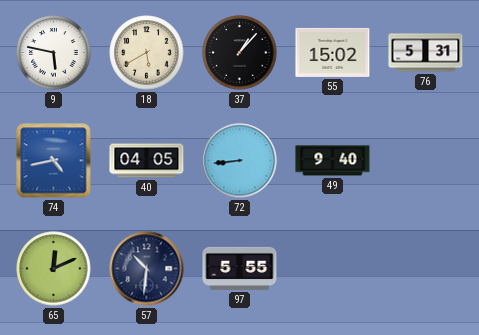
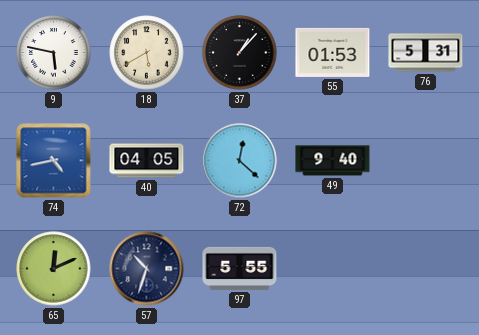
55: 15:02 -> 01:53
72: 8:44 -> 12:22
57: 10:31 -> 10:33
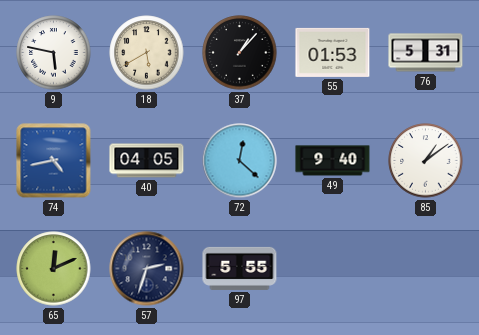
85: none -> 1:09
57: 10:33 -> 2:33
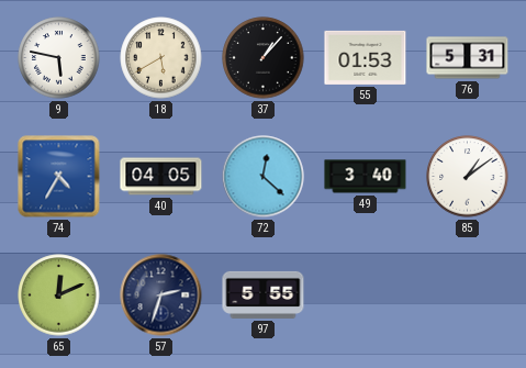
74: 4:43 -> 4:35
49: 9:40 -> 3:40
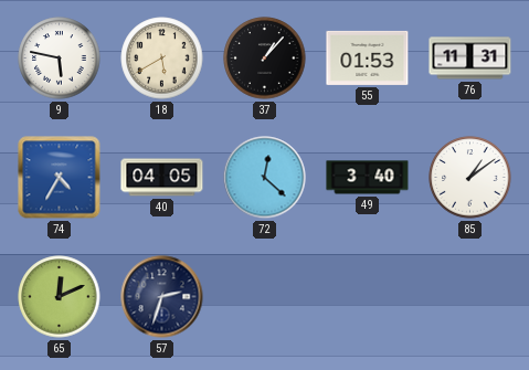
76: 5:31 -> 11:31
97: 5:55 -> none
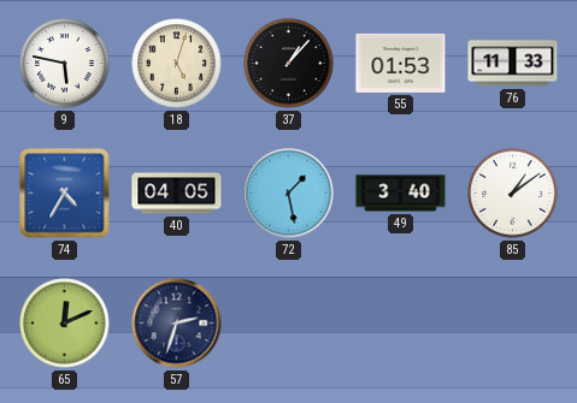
18: 5:40 -> 5:03
76: 11:31 -> 11:33
72: 12:22 -> 1:28
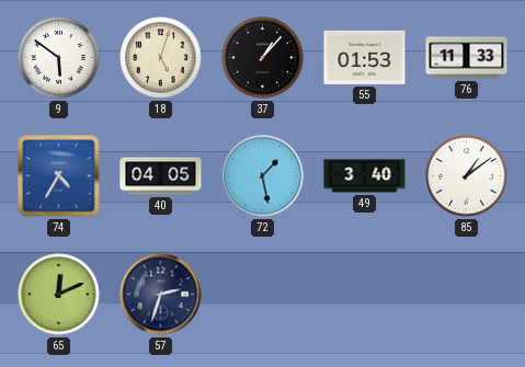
9: 5:47 -> 5:51
